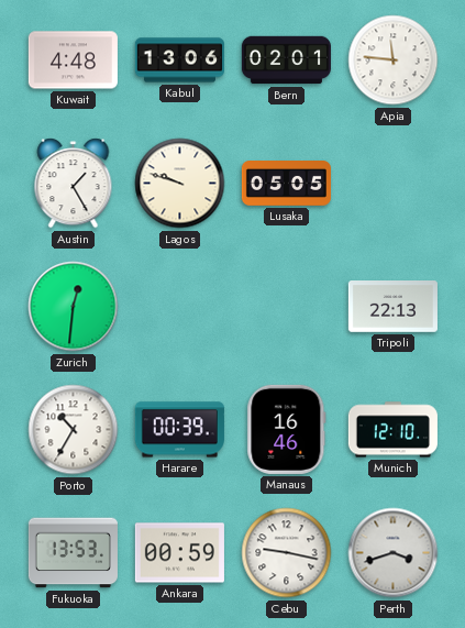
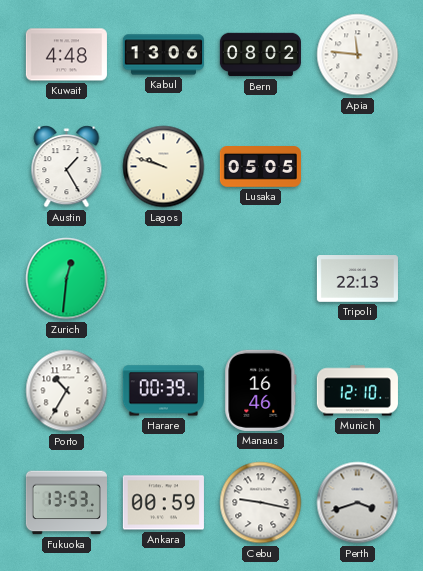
Bern: 02:01 -> 08:02
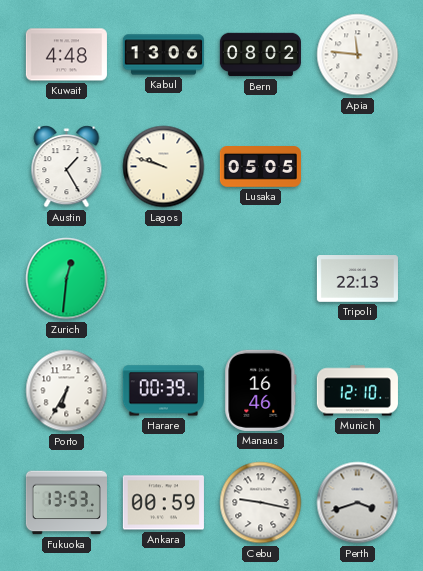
Porto: 10:35 -> 6:35
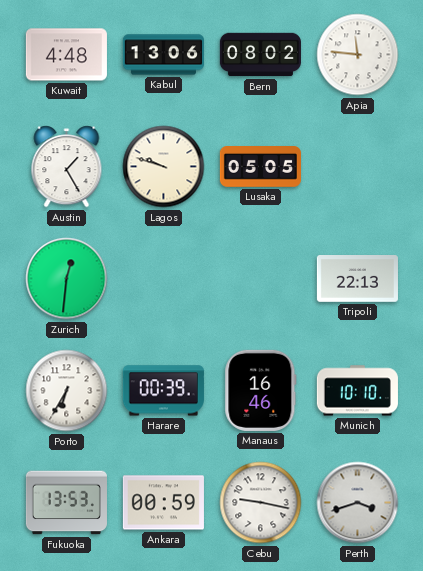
Munich: 12:10 -> 10:10
